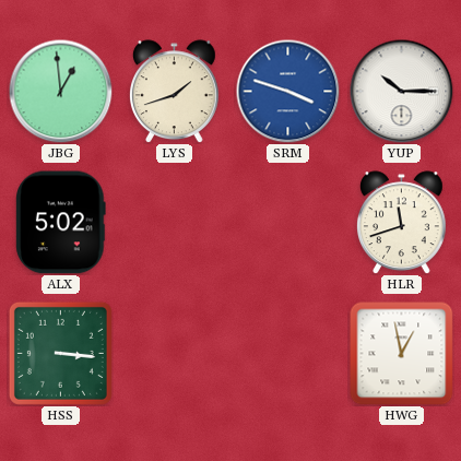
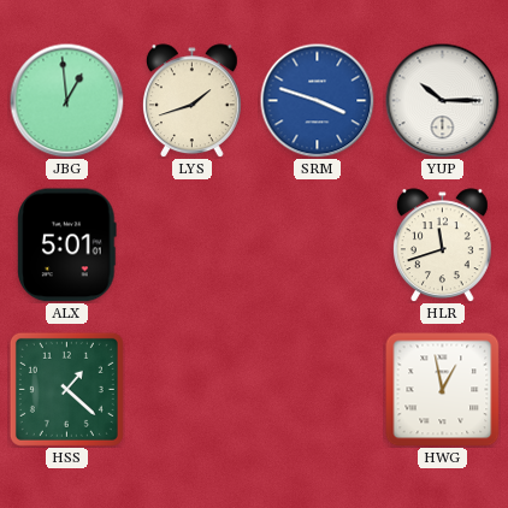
ALX: 5:02 -> 5:01
HSS: 3:16 -> 1:22
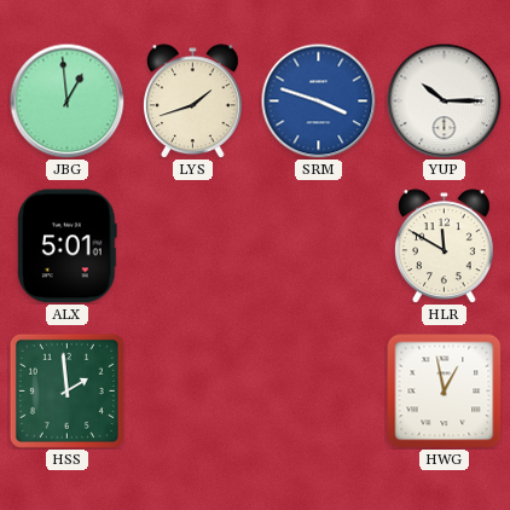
HLR: 11:42 -> 11:50
HSS: 1:22 -> 1:59
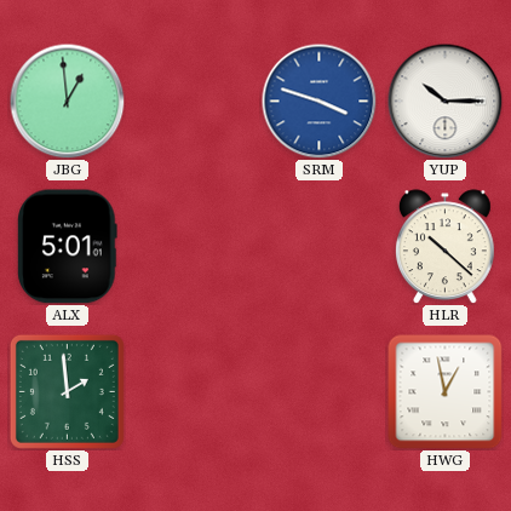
LYS: 1:42 -> none
HLR: 11:50 -> 10:22
